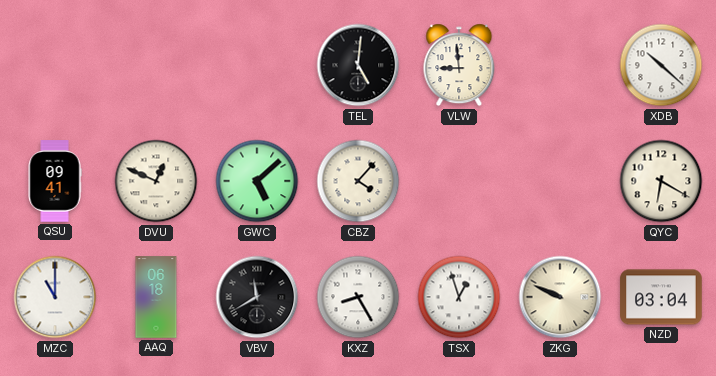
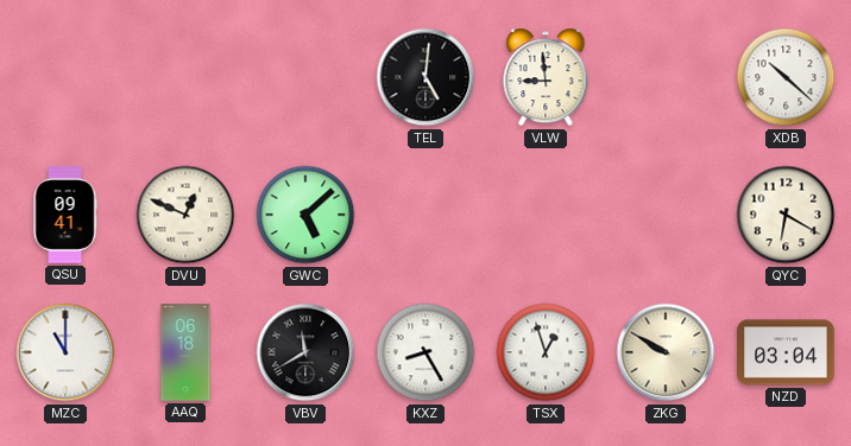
CBZ: 4:07 -> none
ZKG: 9:49 -> 9:50
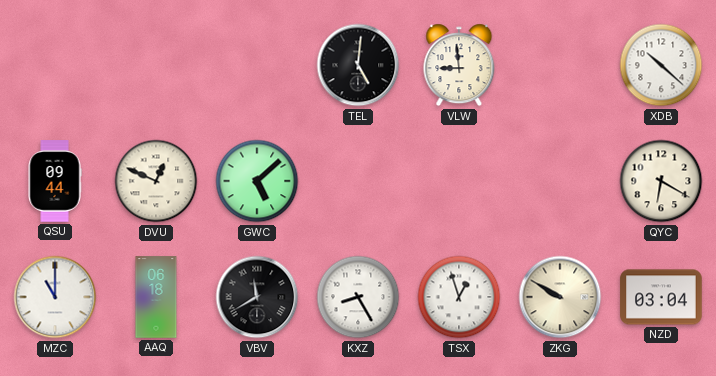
QSU: 09:41 -> 09:44
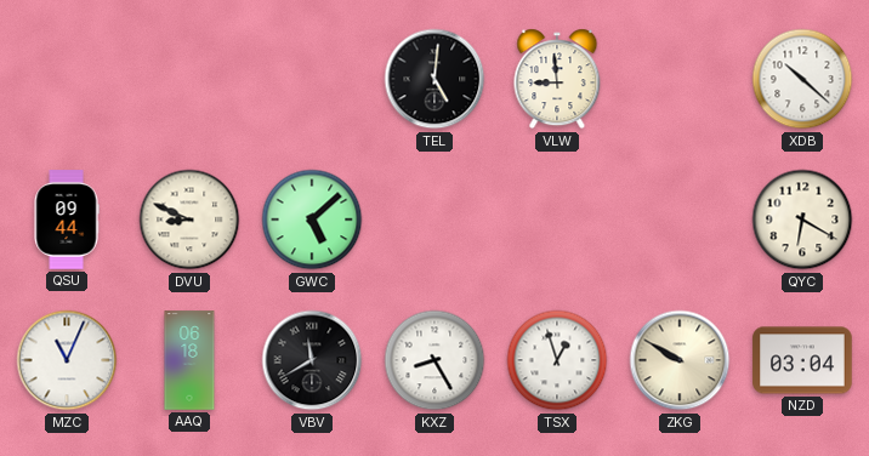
DVU: 12:49 -> 8:49
MZC: 11:00 -> 11:04
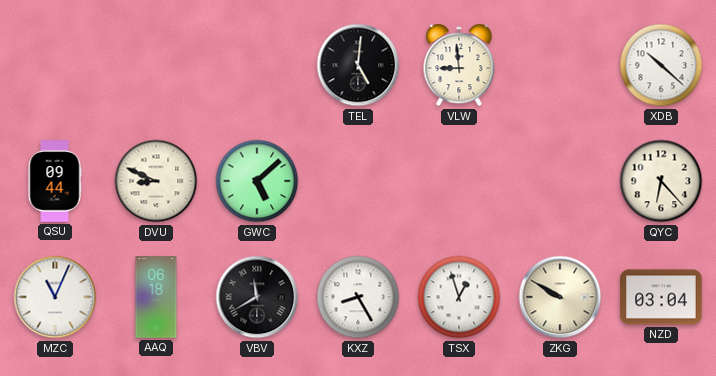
QYC: 6:20 -> 6:23
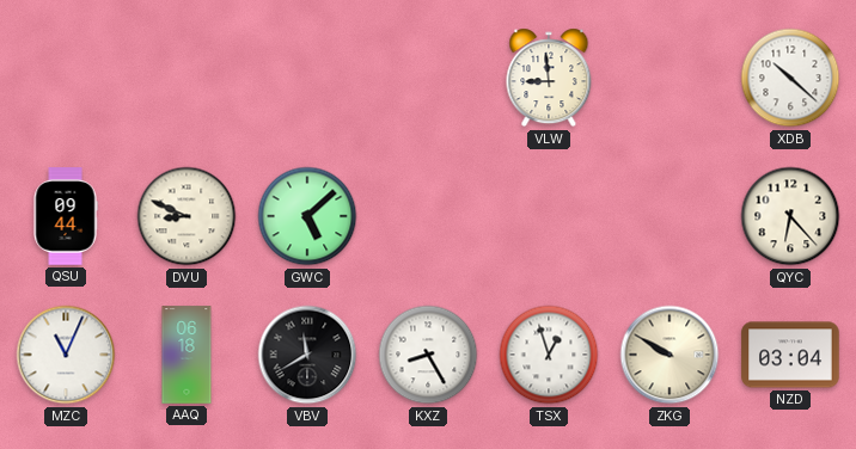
TEL: 5:01 -> none
